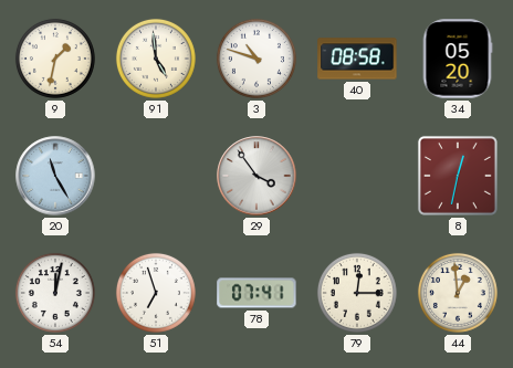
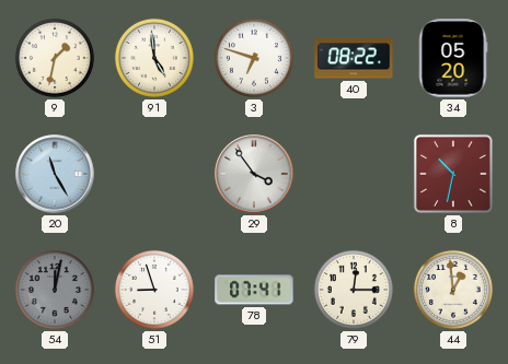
3: 10:48 -> 6:48
40: 08:58 -> 08:22
8: 12:32 -> 10:32
54 dial: white -> grey
51: 6:57 -> 8:57
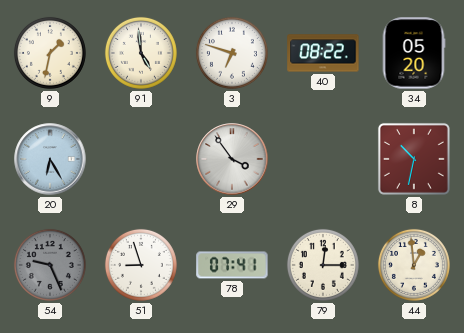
20: 11:25 -> 6:25
54: 12:02 -> 9:26
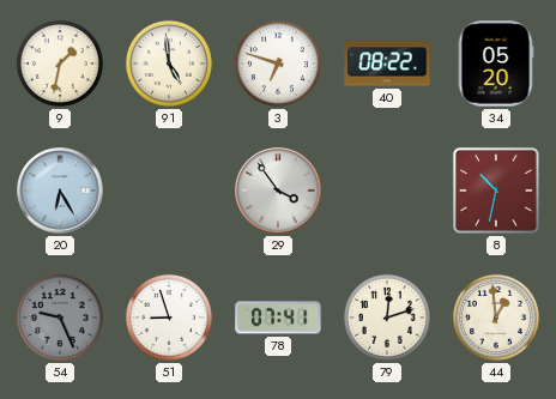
79: 12:15 -> 12:12
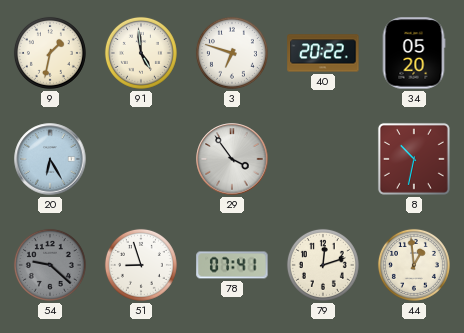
40: 08:22 -> 20:22
54: 9:26 -> 9:22
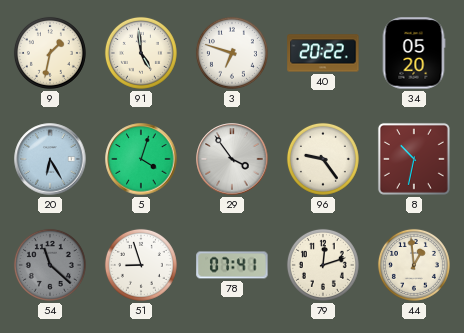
5: none -> 4:03
96: none -> 9:24
54: 9:22 -> 11:22
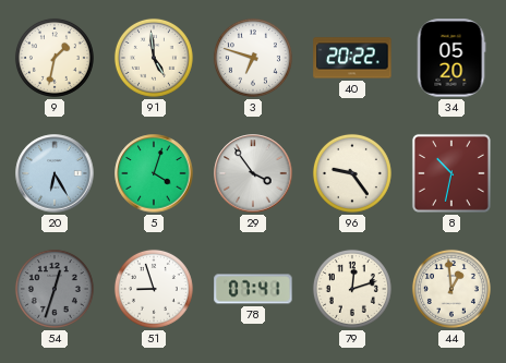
54: 11:22 -> 12:33
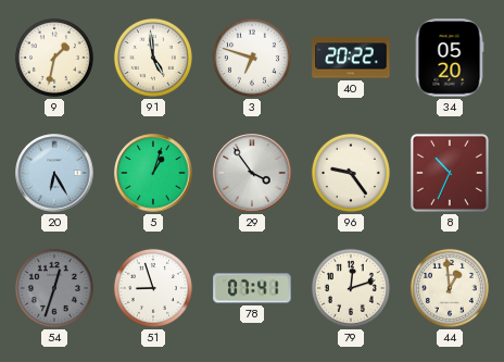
5: 4:03 -> 1:03
8: 10:32 -> 10:34
